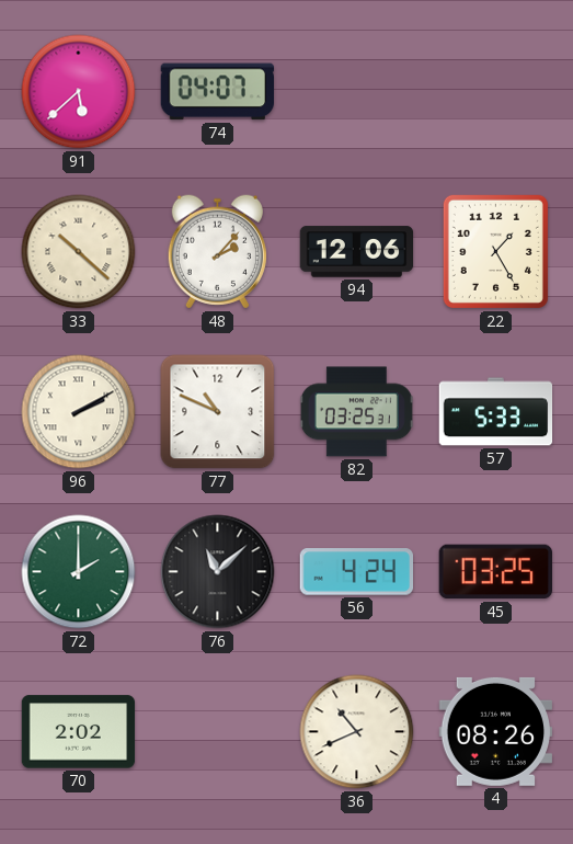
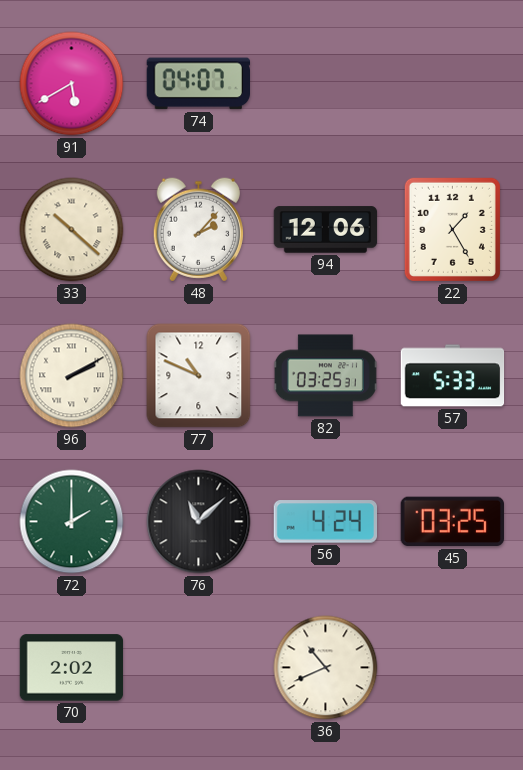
91: 5:38 -> 5:40
4: 08:26 -> none
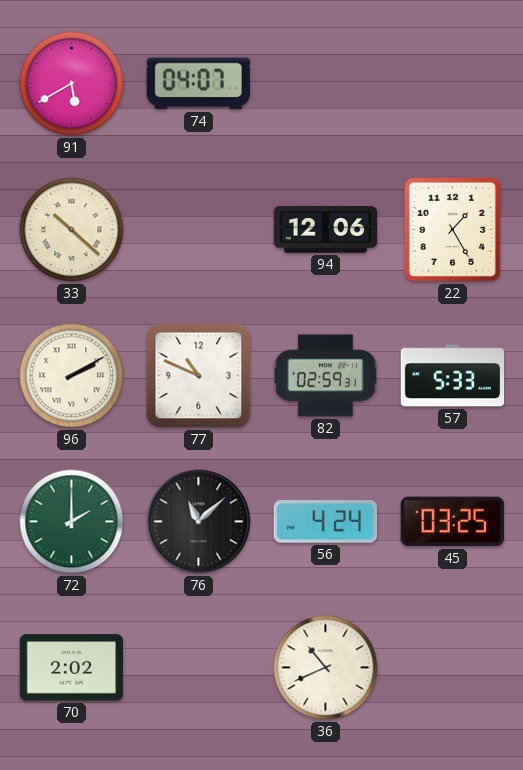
48: 2:07 -> none
82: 03:25 -> 02:59
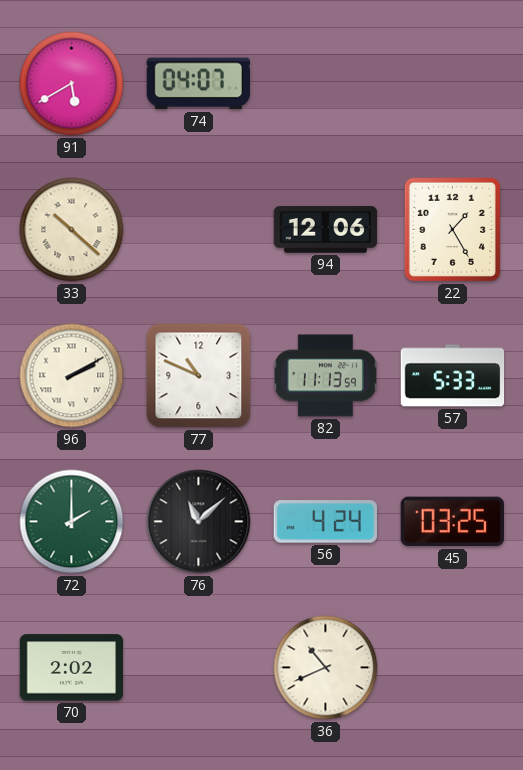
82: 02:59 -> 11:13
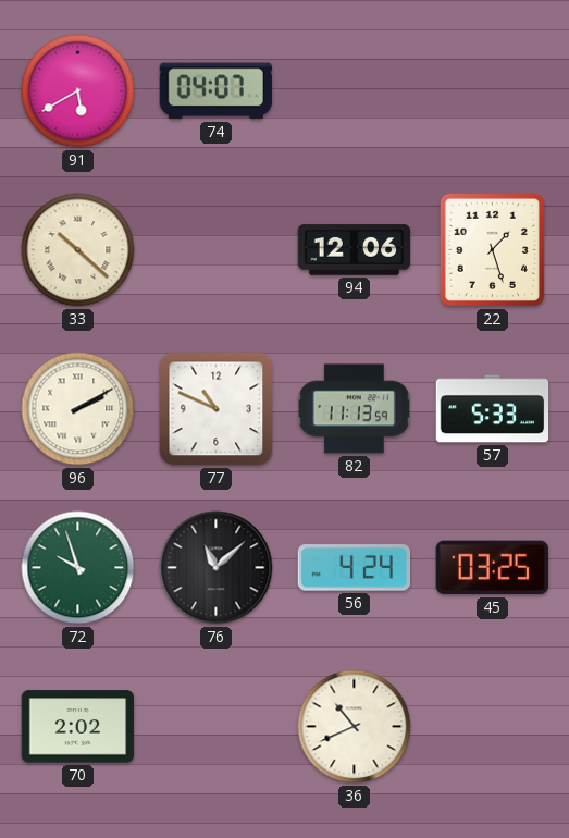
22: 1:25 -> 1:27
72: 2:00 -> 9:57
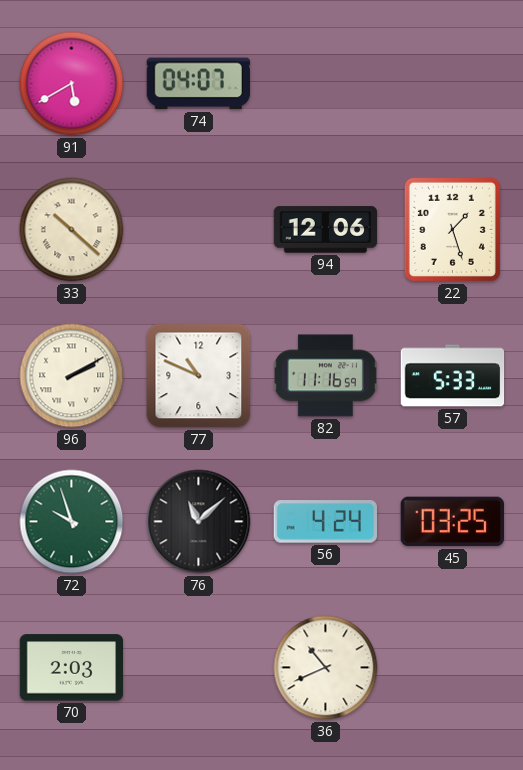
82: 11:13 -> 11:16
70: 2:02 -> 2:03
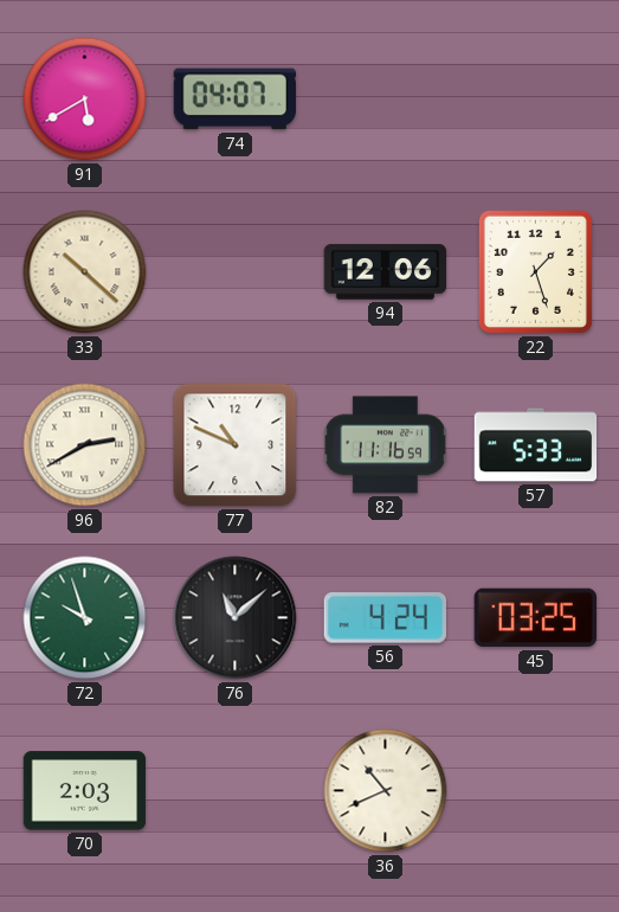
96: 2:10 -> 2:40
